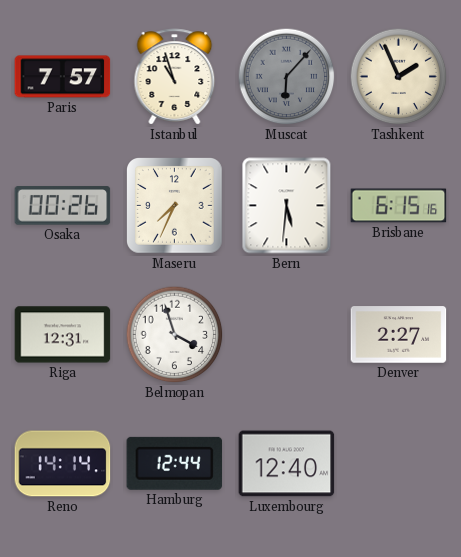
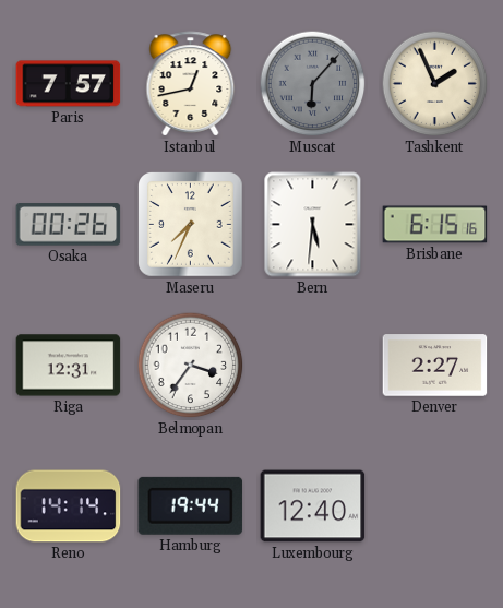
Istanbul: 10:57 -> 12:43
Belmopan: 3:57 -> 3:36
Hamburg: 12:44 -> 19:44
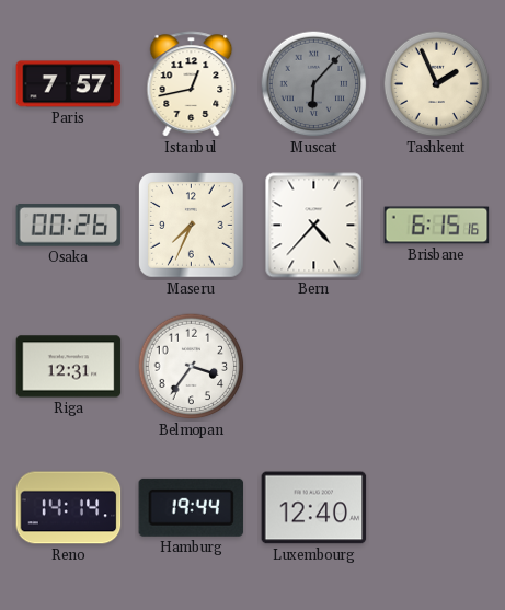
Bern: 5:31 -> 4:37
Denver: 2:27 -> none
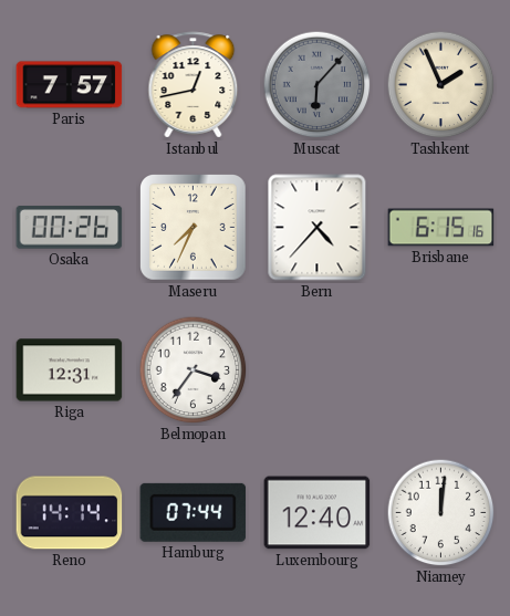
Hamburg: 19:44 -> 07:44
Niamey: none -> 12:01
